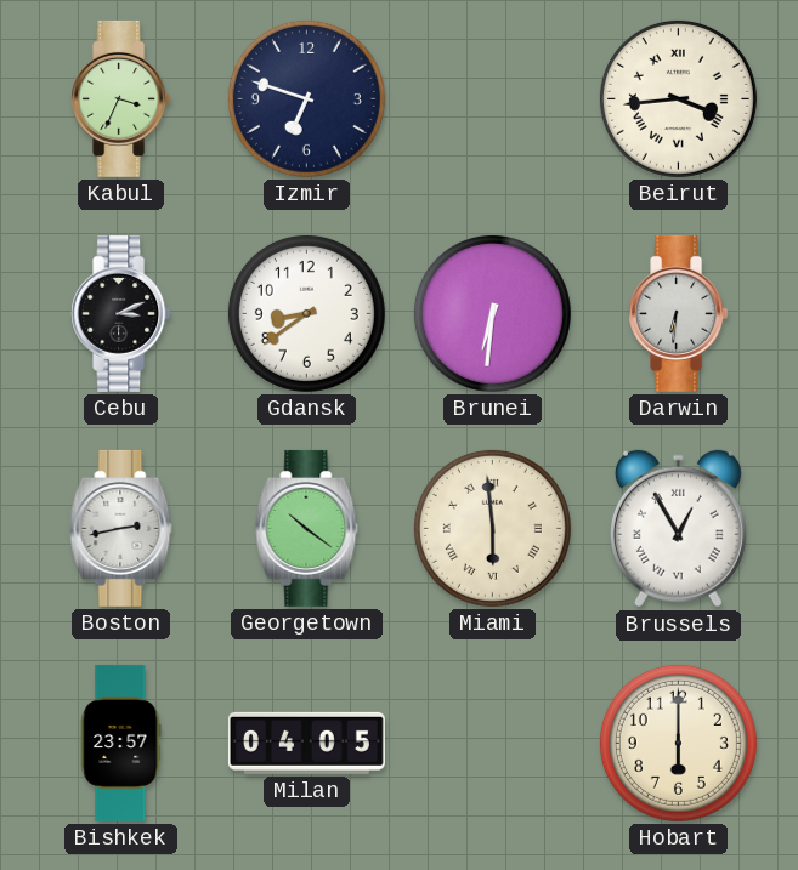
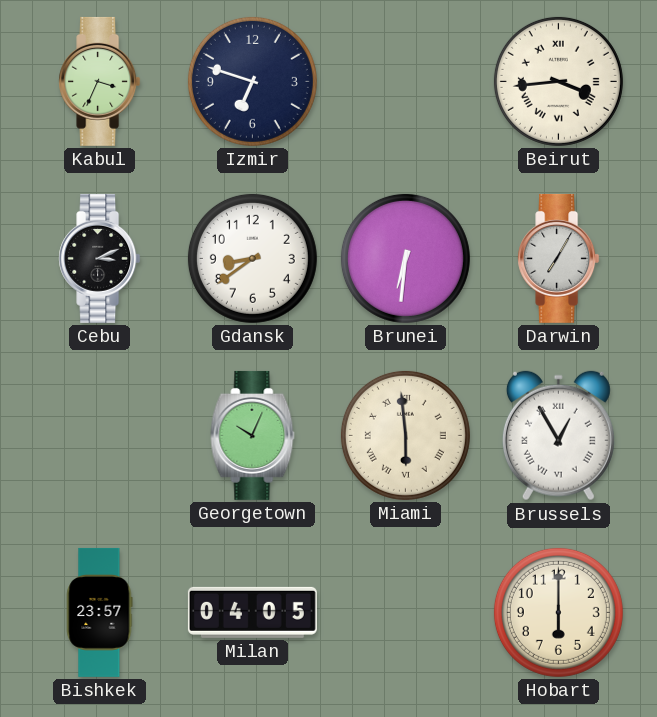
Darwin: 6:31 -> 7:05
Boston: 2:43 -> none
Georgetown: 10:21 -> 10:04
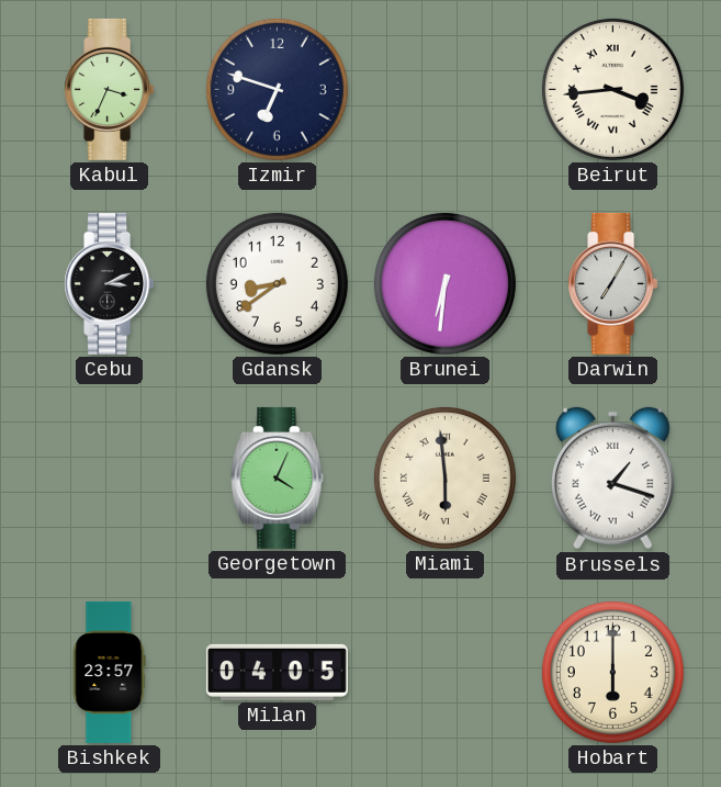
Georgetown: 10:04 -> 4:04
Brussels: 12:55 -> 1:18
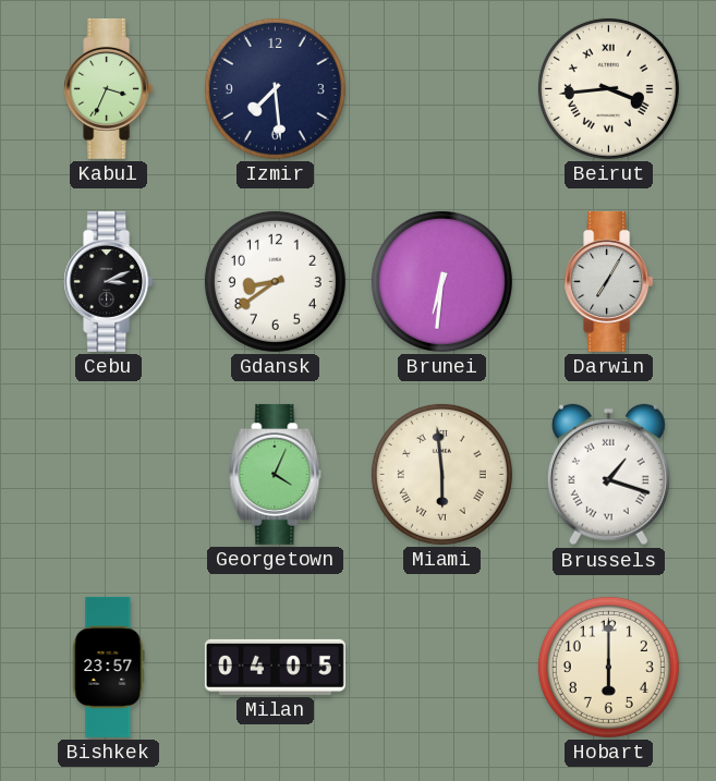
Izmir: 6:48 -> 7:29
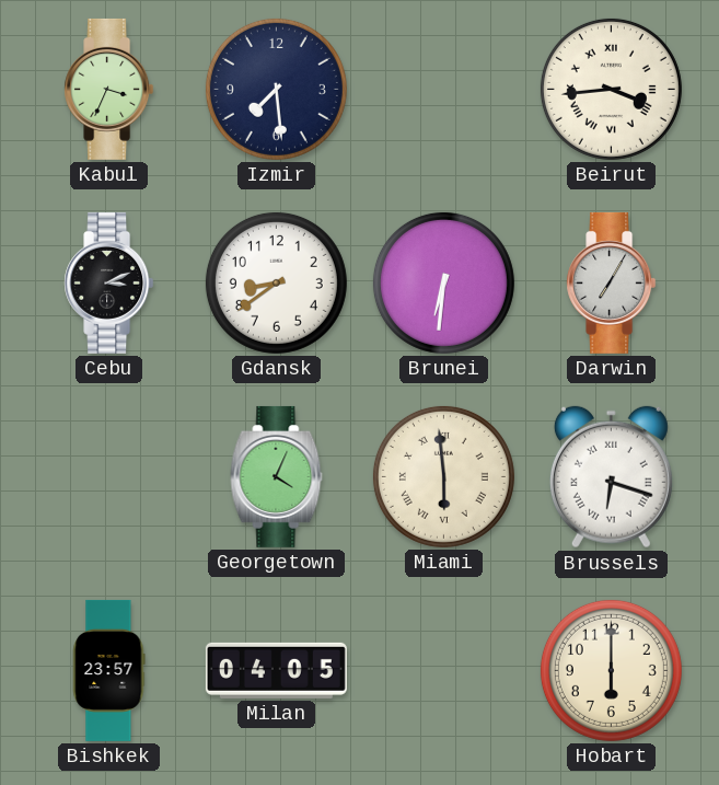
Brussels: 1:18 -> 6:18
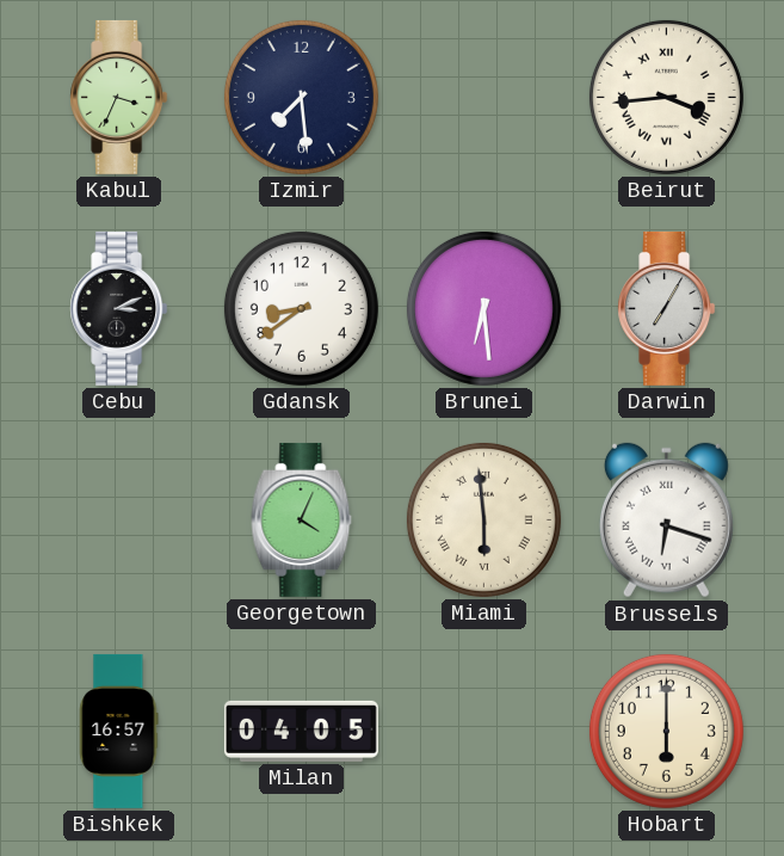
Brunei: 6:31 -> 6:29
Bishkek: 23:57 -> 16:57
